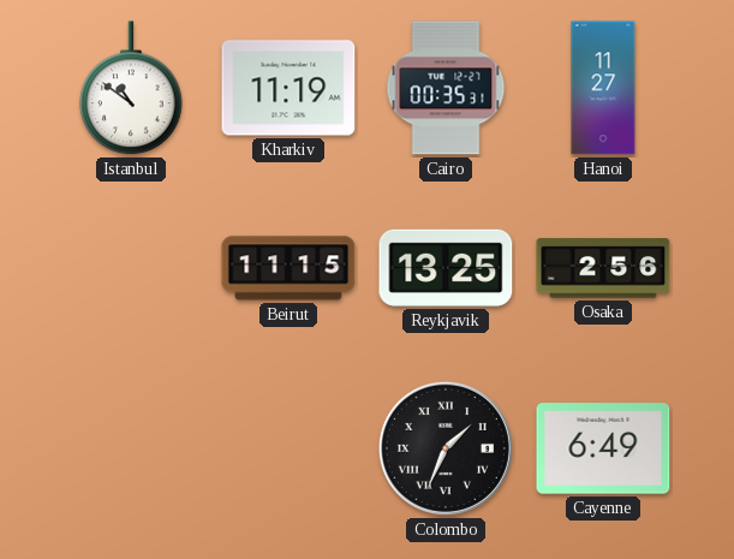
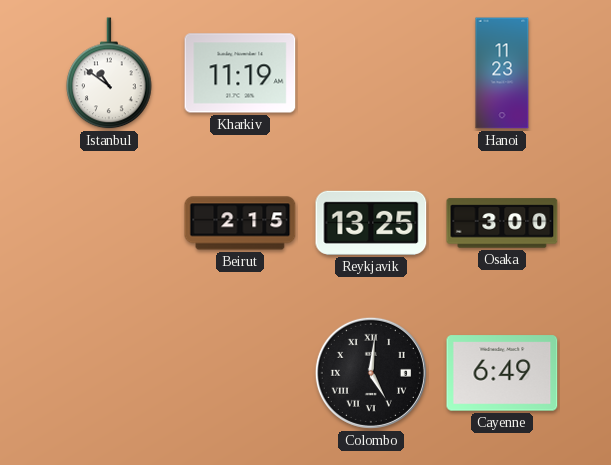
Cairo: 00:35 -> none
Hanoi: 11:27 -> 11:23
Beirut: 11:15 -> 2:15
Osaka: 2:56 -> 3:00
Colombo: 1:34 -> 5:01
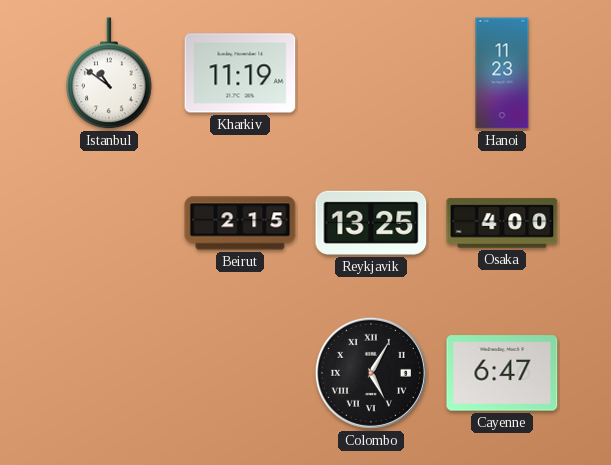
Osaka: 3:00 -> 4:00
Colombo: 5:01 -> 5:05
Cayenne: 6:49 -> 6:47
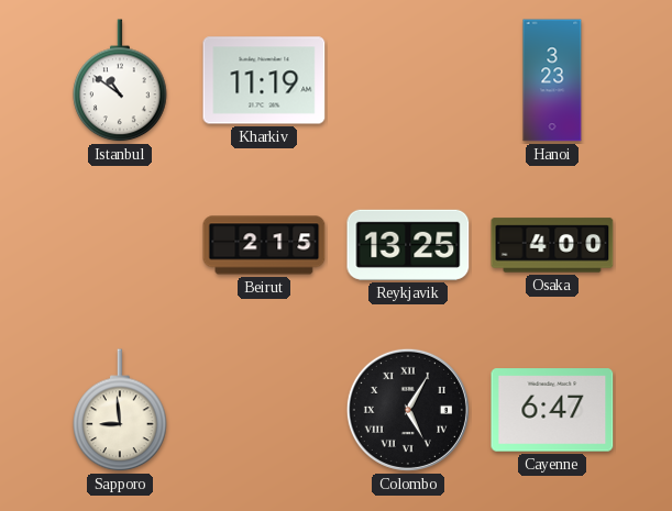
Hanoi: 11:23 -> 3:23
Sapporo: none -> 8:59
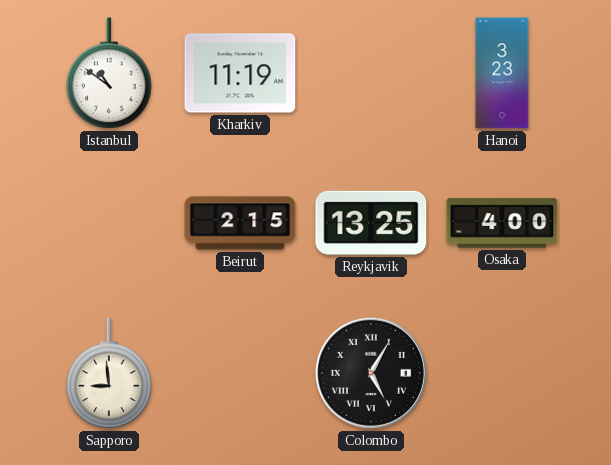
Cayenne: 6:47 -> none
